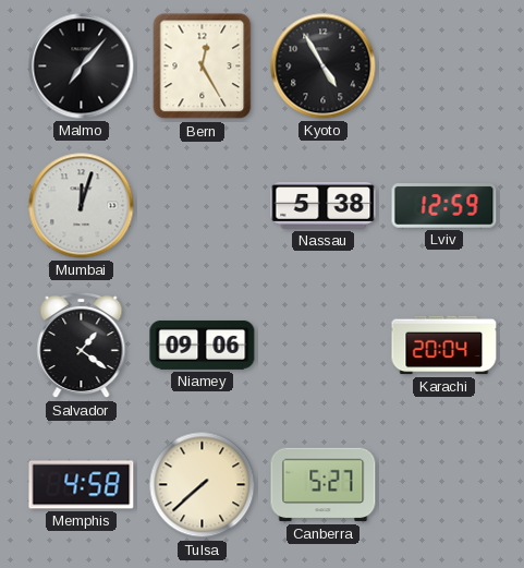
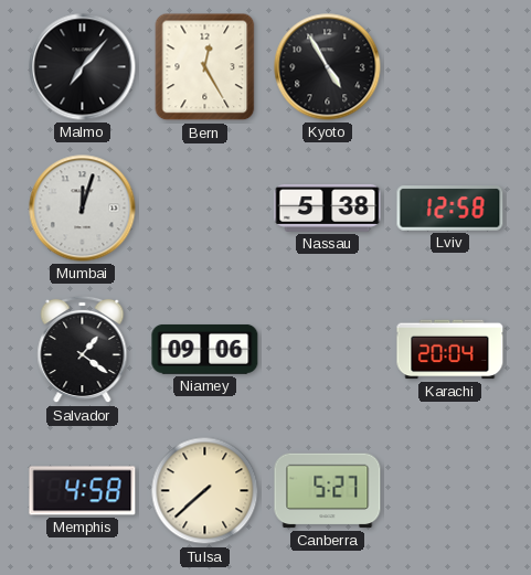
Lviv: 12:59 -> 12:58
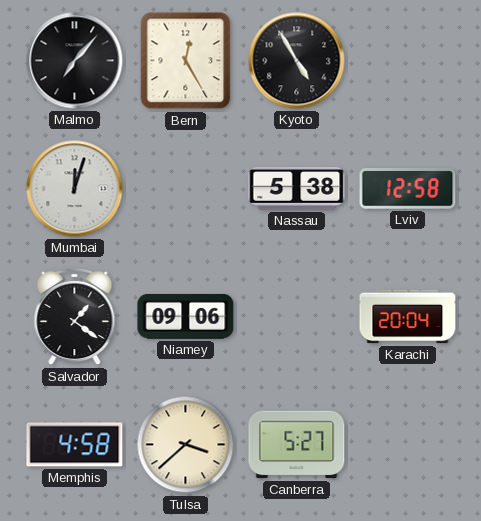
Tulsa: 7:38 -> 3:38
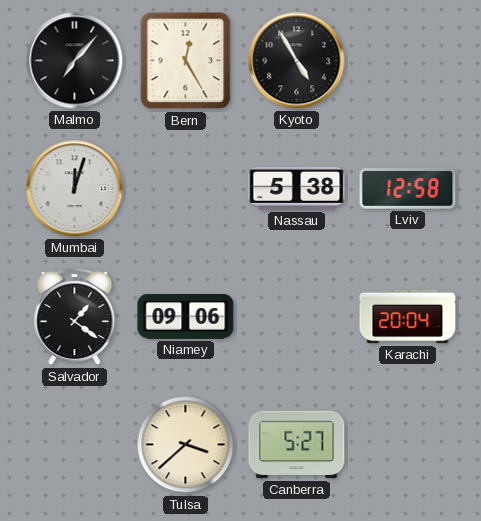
Memphis: 4:58 -> none
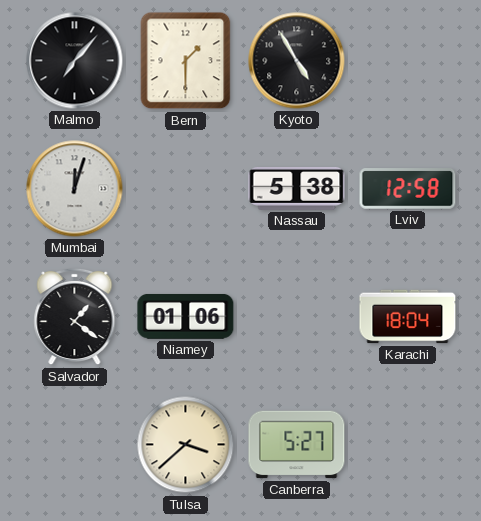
Bern: 12:25 -> 1:30
Niamey: 09:06 -> 01:06
Karachi: 20:04 -> 18:04
